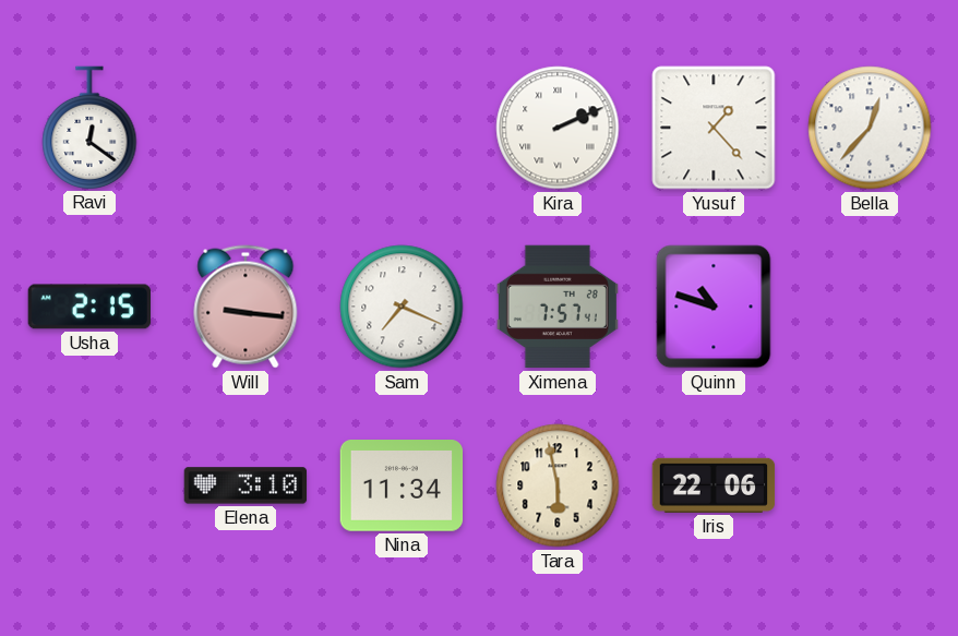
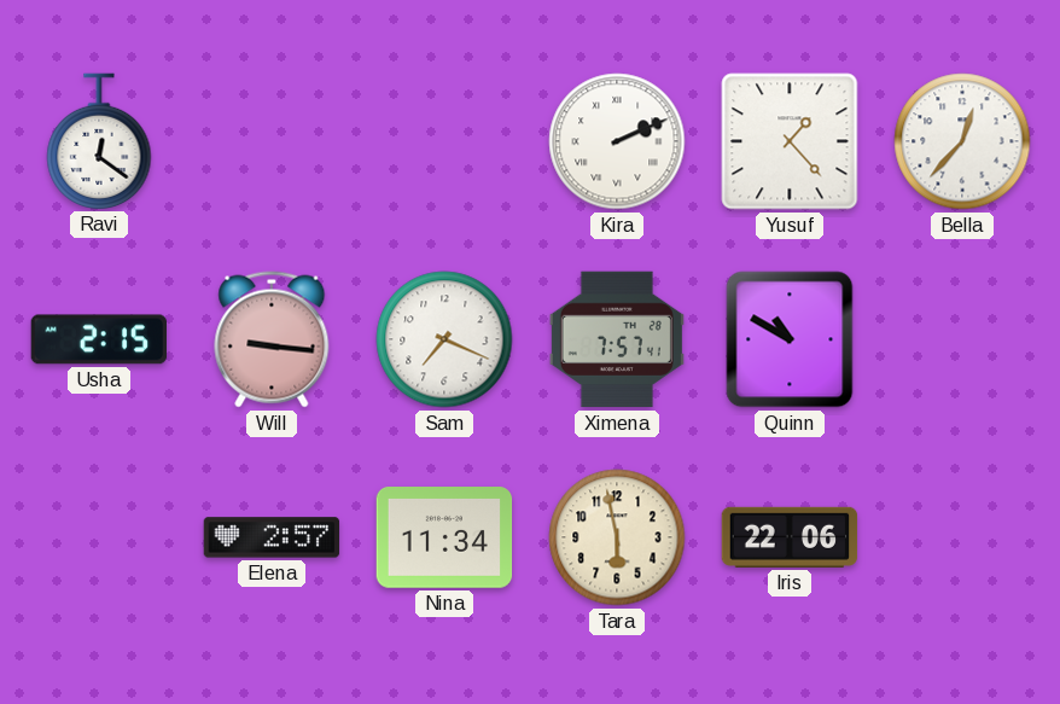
Quinn: 10:48 -> 10:50
Elena: 3:10 -> 2:57
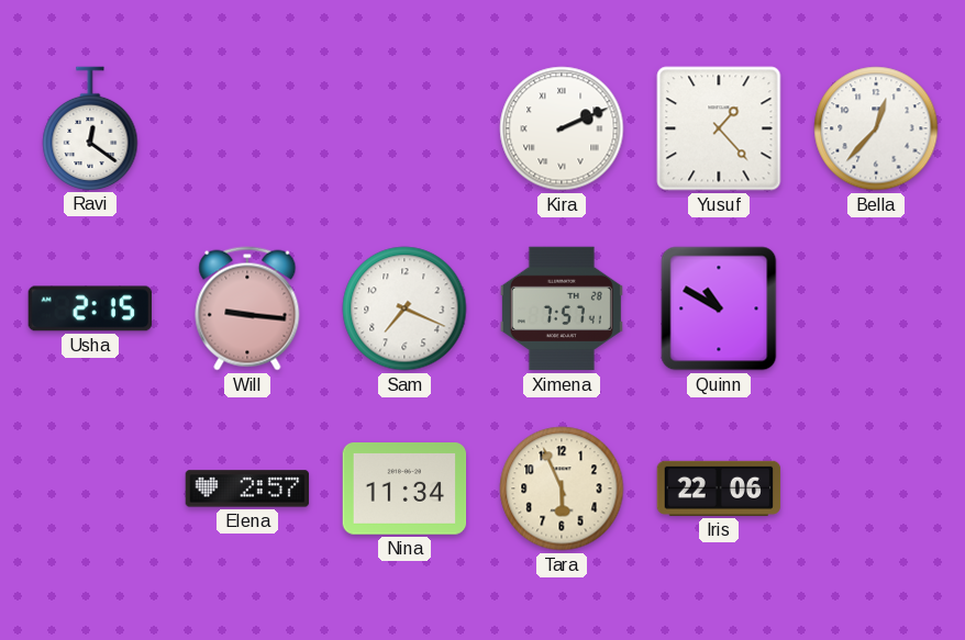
Tara: 5:58 -> 5:56
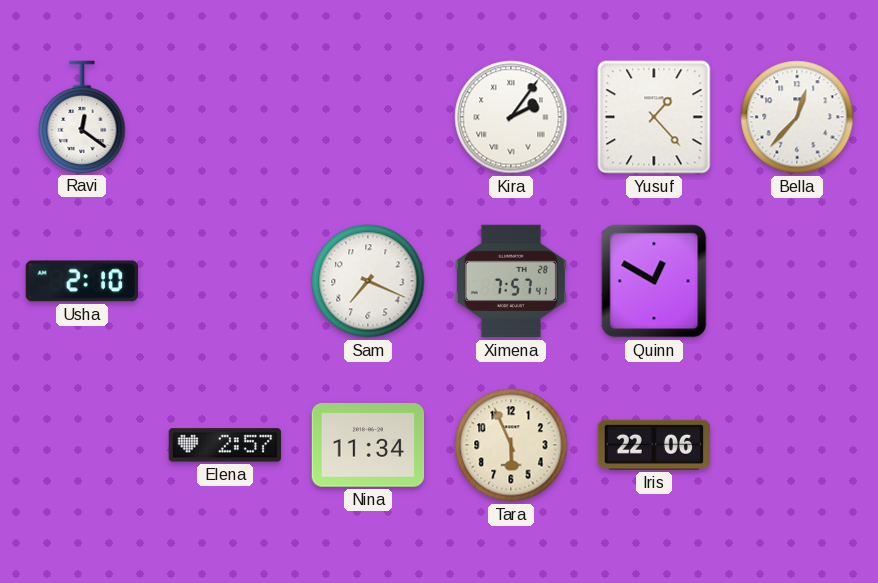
Kira: 2:11 -> 2:06
Usha: 2:15 -> 2:10
Will: 9:16 -> none
Quinn: 10:50 -> 12:50
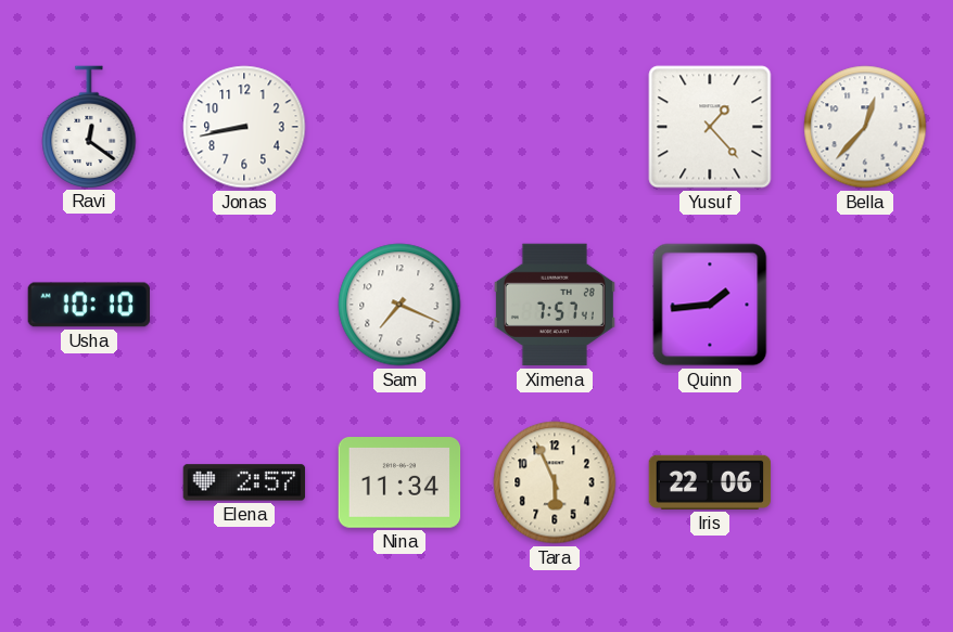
Jonas: none -> 8:43
Kira: 2:06 -> none
Usha: 2:10 -> 10:10
Quinn: 12:50 -> 1:44
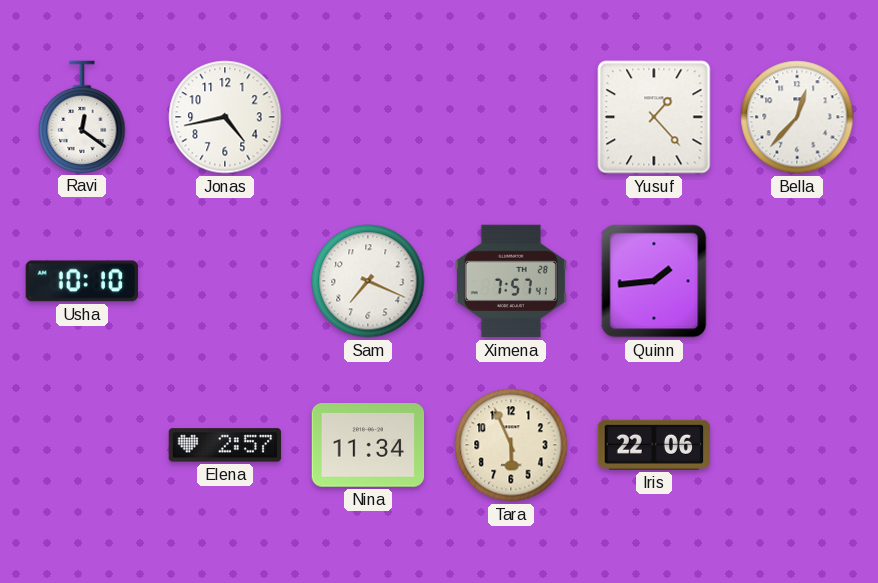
Jonas: 8:43 -> 4:43
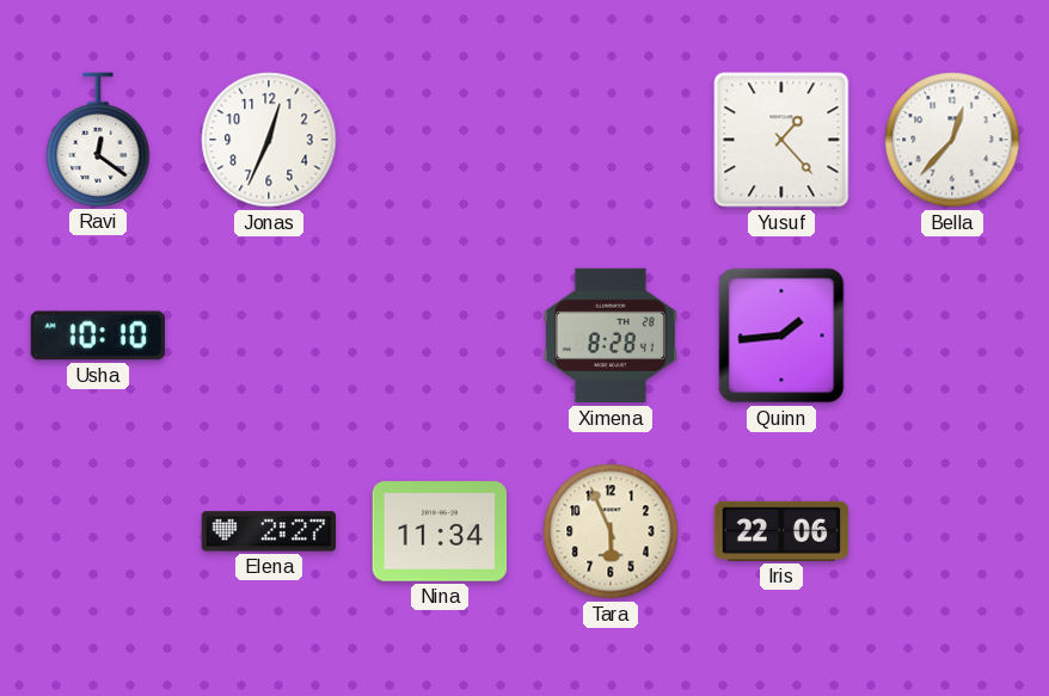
Jonas: 4:43 -> 12:34
Sam: 7:19 -> none
Ximena: 7:57 -> 8:28
Elena: 2:57 -> 2:27
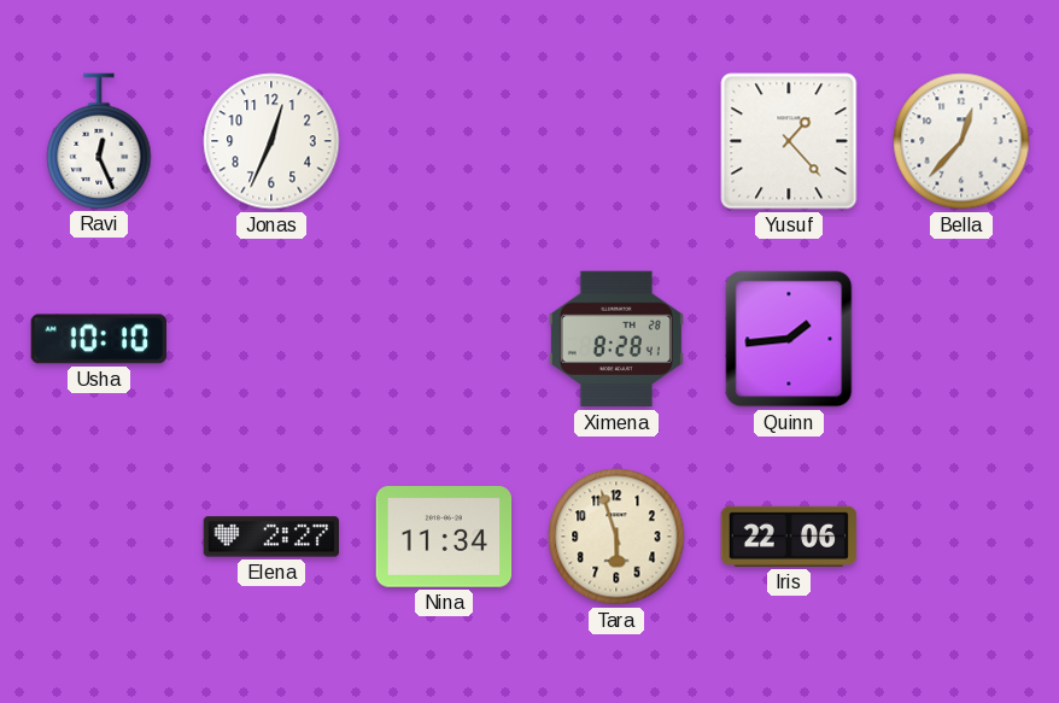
Ravi: 12:21 -> 12:26
Tara: 5:56 -> 5:57
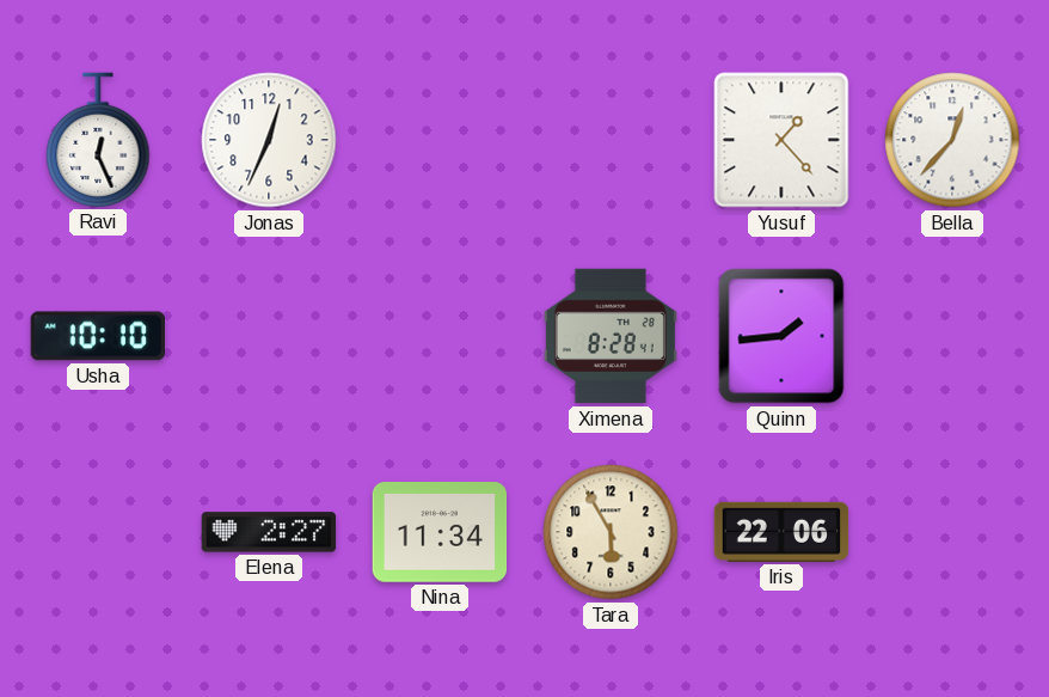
Tara: 5:57 -> 5:55
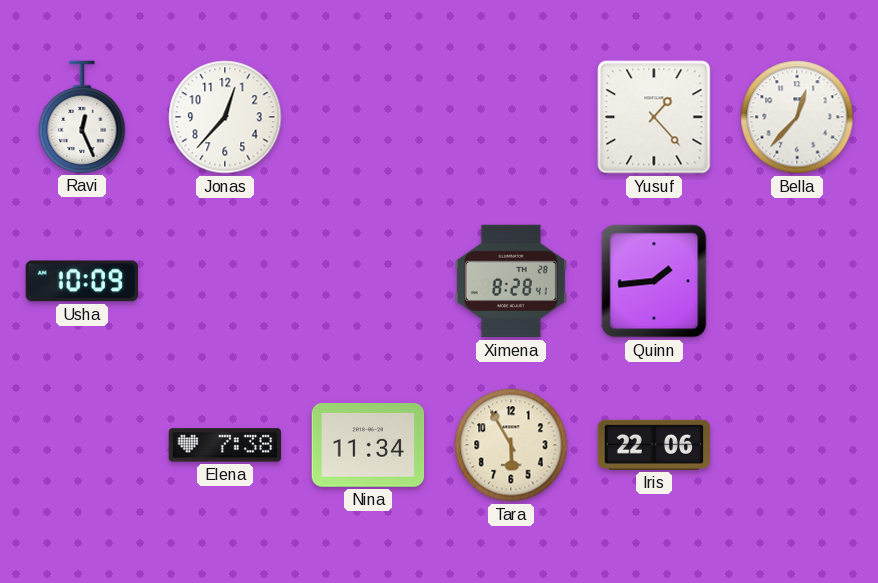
Jonas: 12:34 -> 12:37
Usha: 10:10 -> 10:09
Elena: 2:27 -> 7:38
